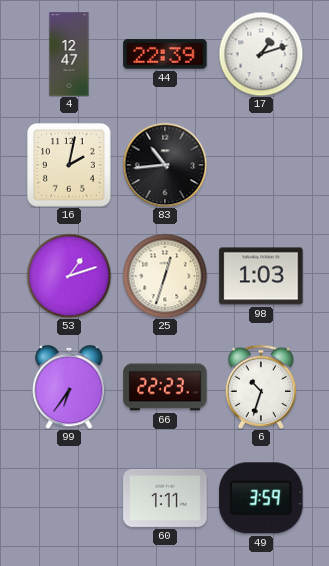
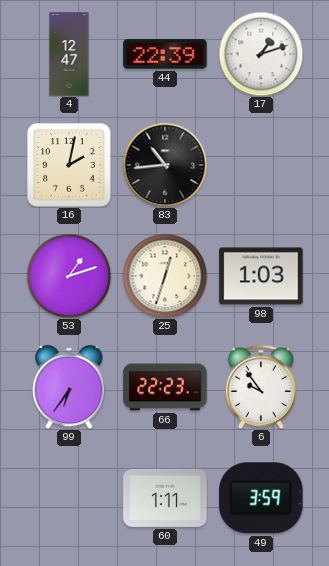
6: 10:33 -> 9:54
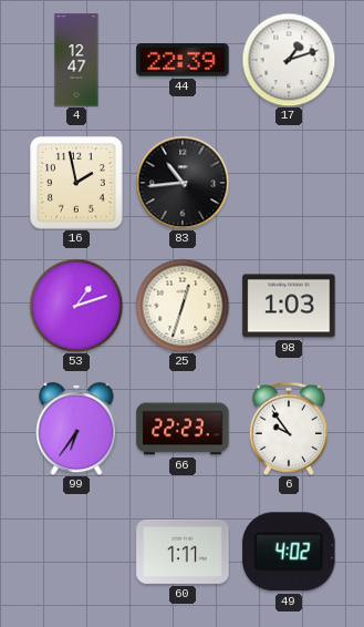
16: 2:02 -> 1:58
49: 3:59 -> 4:02
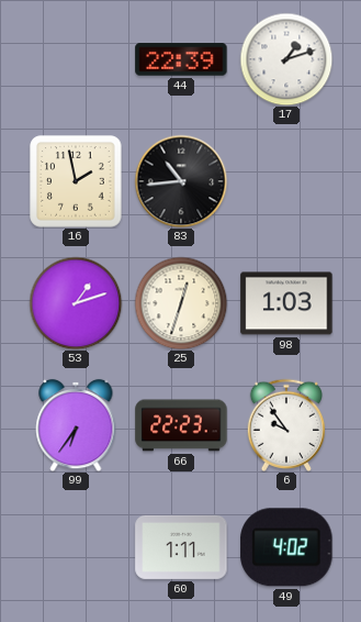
4: 12:47 -> none
